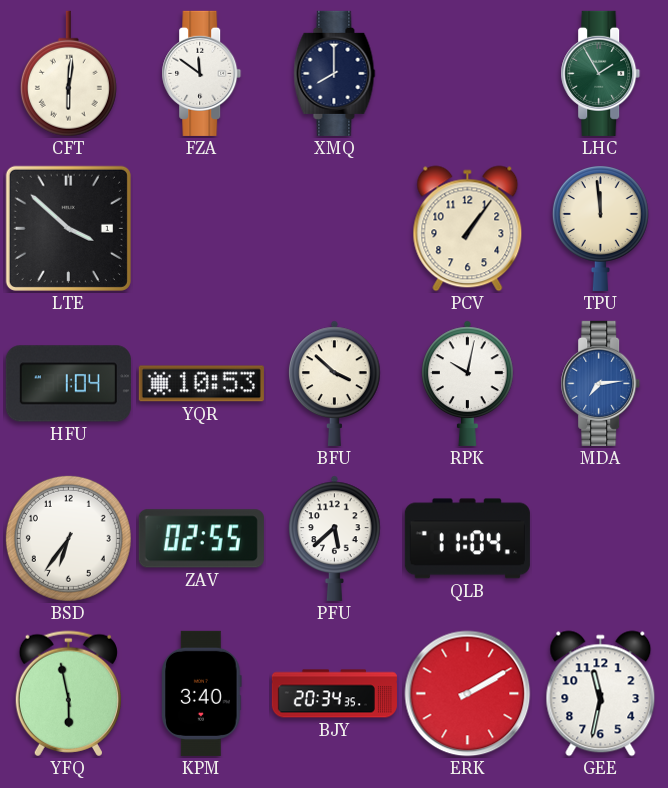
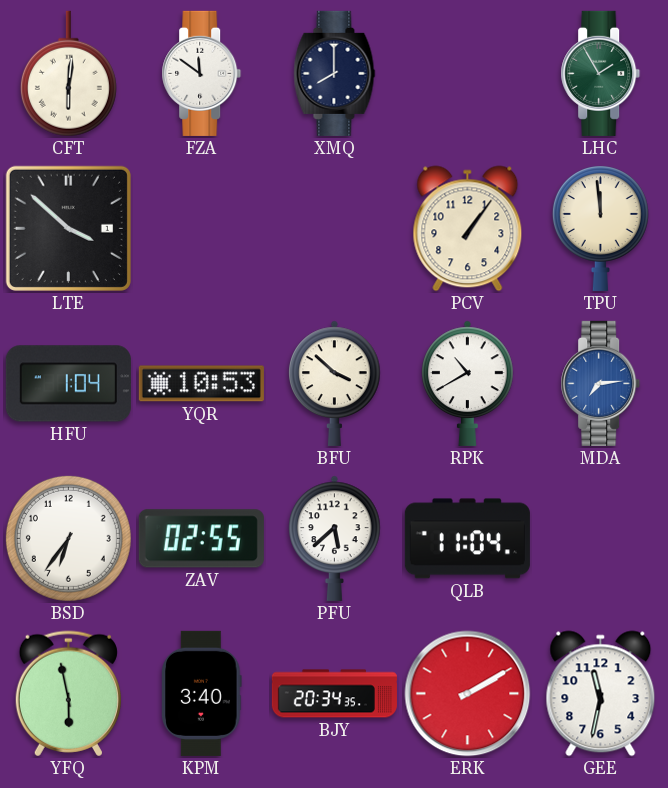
RPK: 10:02 -> 10:40
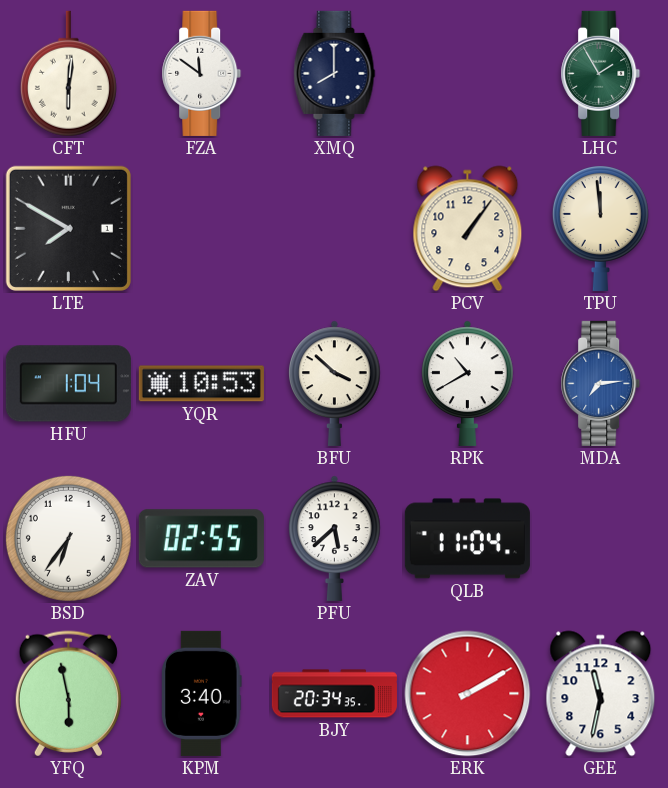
LTE: 3:52 -> 7:50
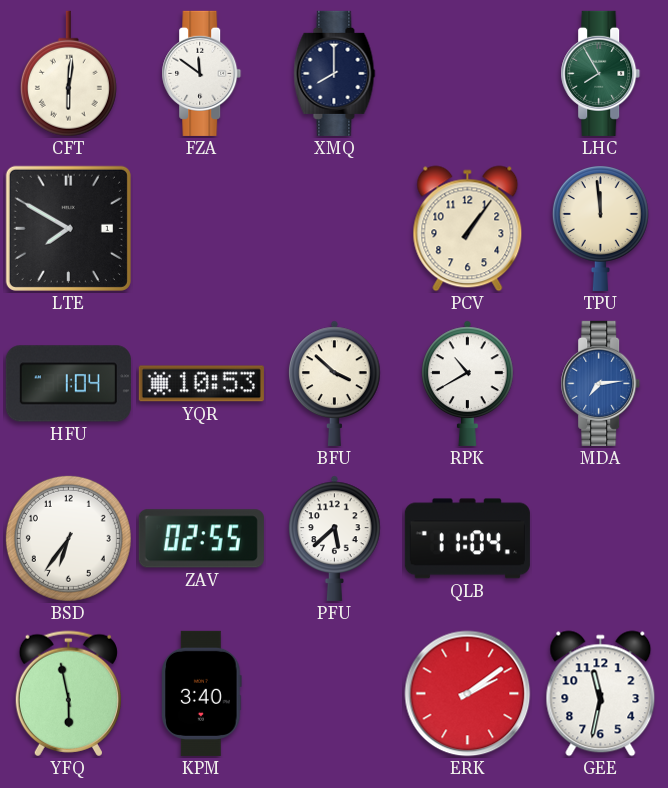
LHC: 1:55 -> 7:55
BJY: 20:34 -> none
ERK: 2:10 -> 2:09
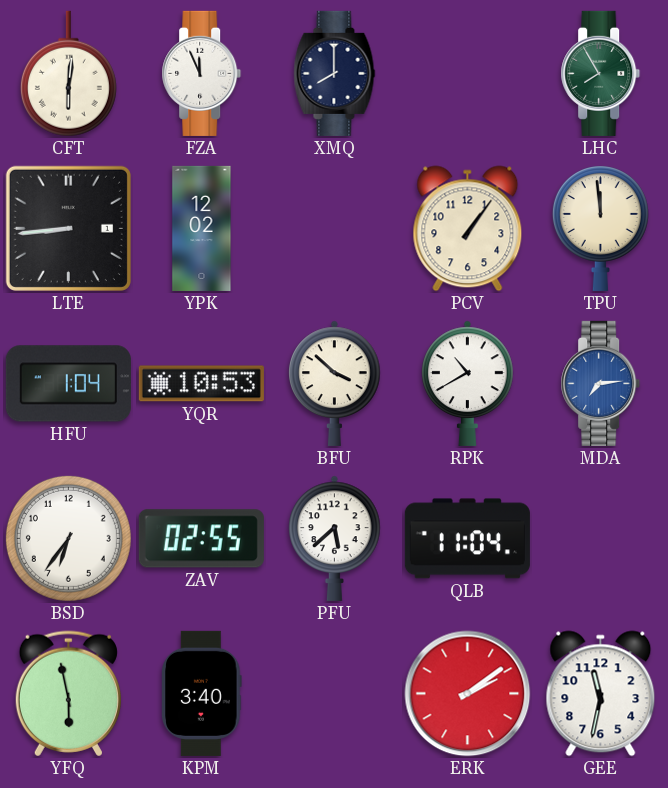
FZA: 11:51 -> 11:56
LTE: 7:50 -> 8:44
YPK: none -> 12:02
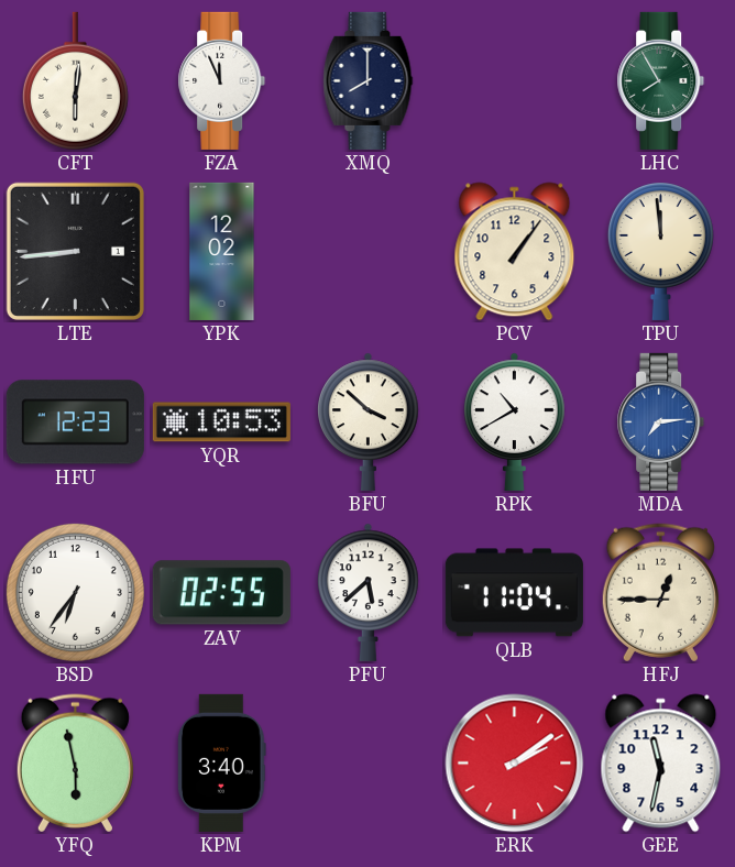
HFU: 1:04 -> 12:23
HFJ: none -> 12:45
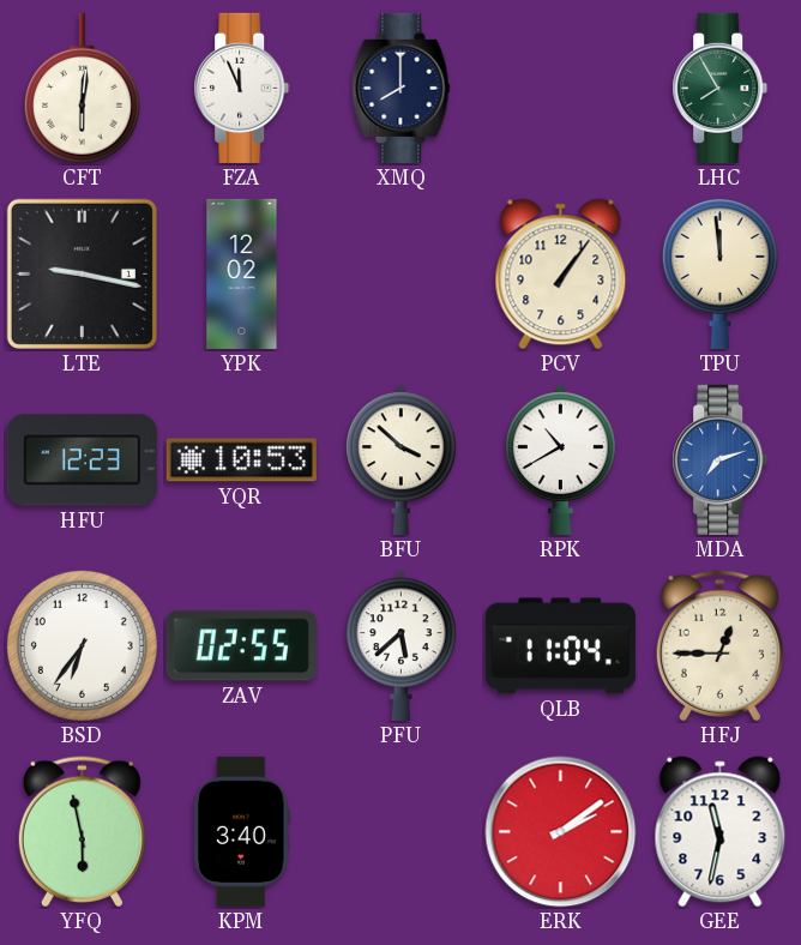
LTE: 8:44 -> 9:17
MDA: 7:14 -> 7:12
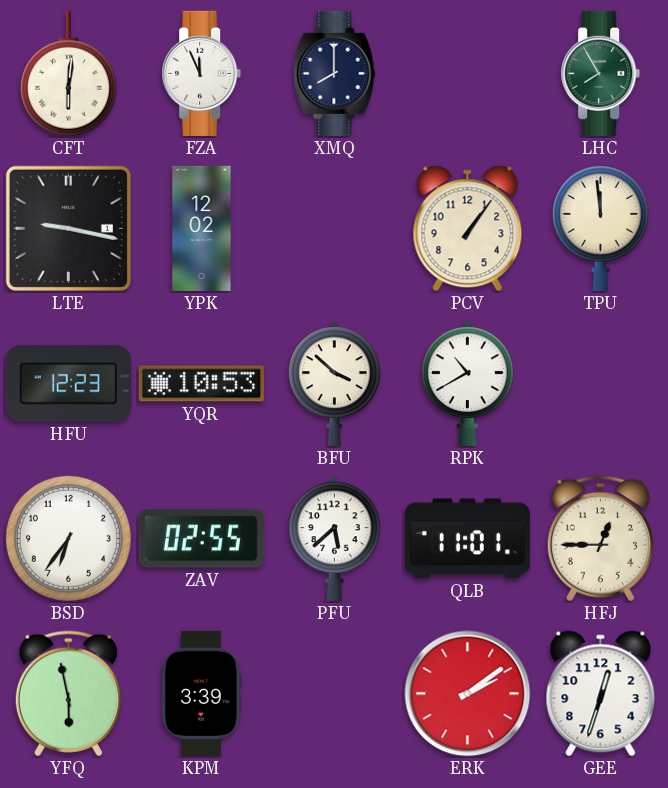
MDA: 7:12 -> none
QLB: 11:04 -> 11:01
KPM: 3:40 -> 3:39
GEE: 11:32 -> 12:33
